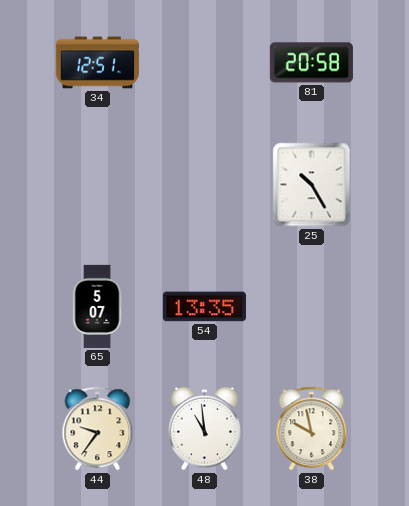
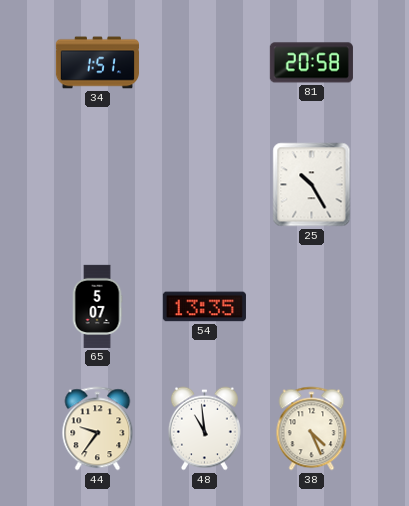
34: 12:51 -> 1:51
38: 9:58 -> 4:26
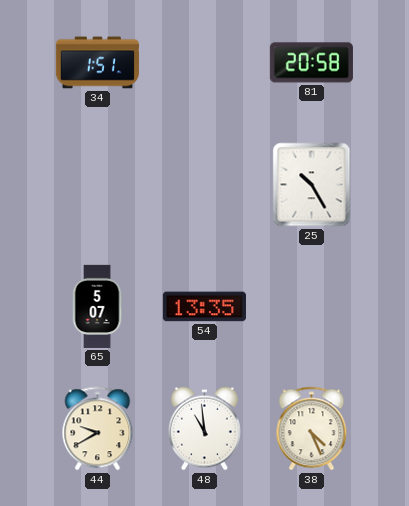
44: 9:36 -> 9:40
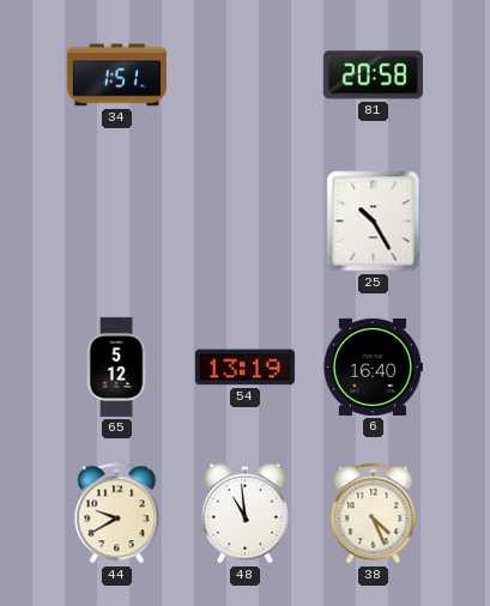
65: 5:07 -> 5:12
54: 13:35 -> 13:19
6: none -> 16:40
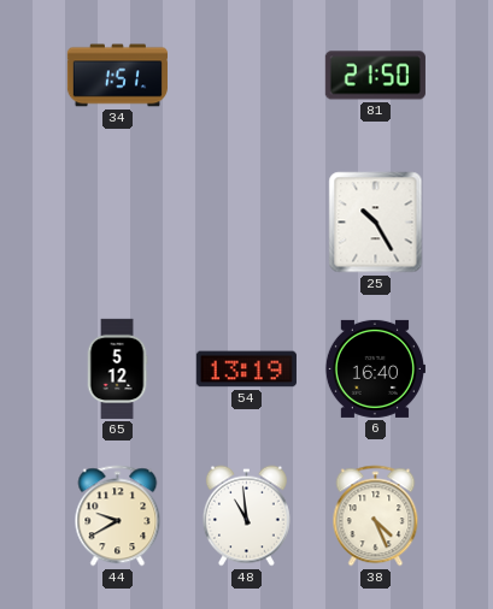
81: 20:58 -> 21:50
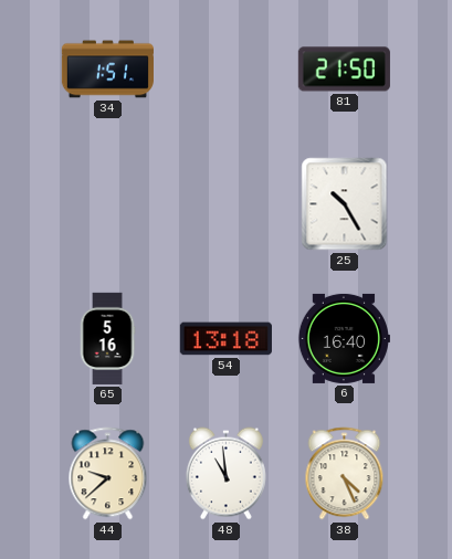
65: 5:12 -> 5:16
54: 13:19 -> 13:18
44: 9:40 -> 9:38
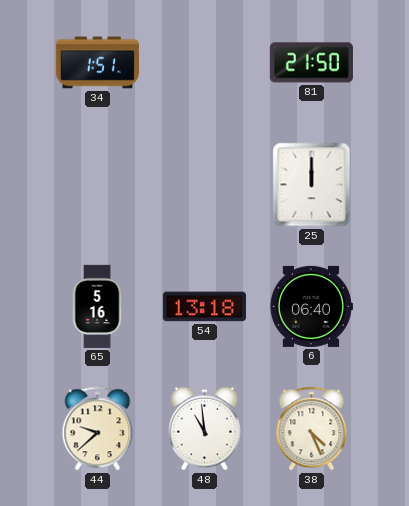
25: 10:25 -> 12:00
6: 16:40 -> 06:40
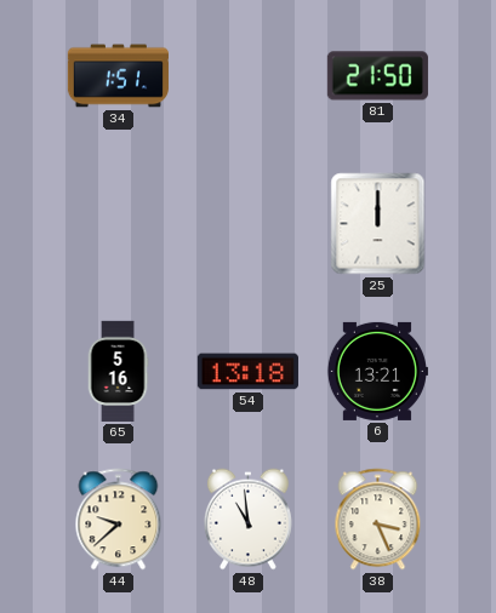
6: 06:40 -> 13:21
38: 4:26 -> 3:26
